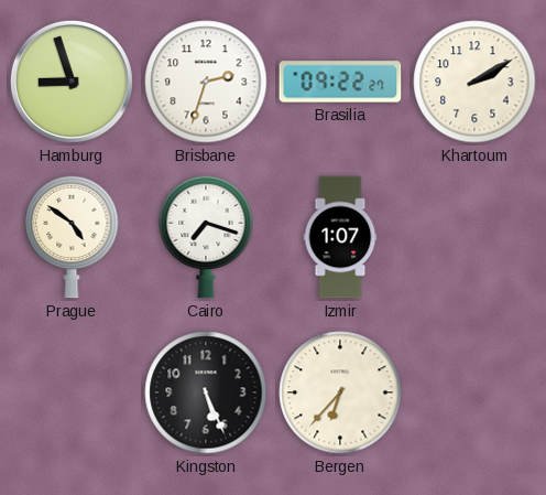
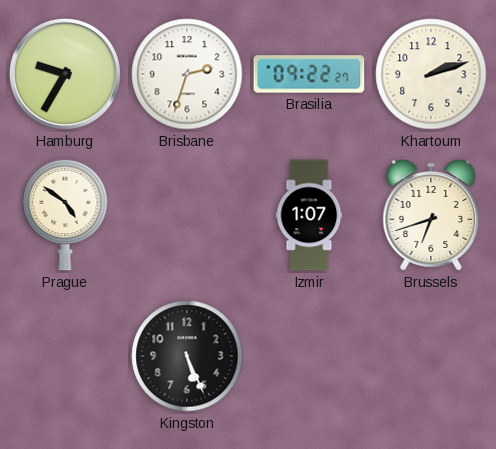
Hamburg: 8:57 -> 9:35
Khartoum: 2:10 -> 2:12
Cairo: 7:18 -> none
Brussels: none -> 6:42
Bergen: 6:37 -> none
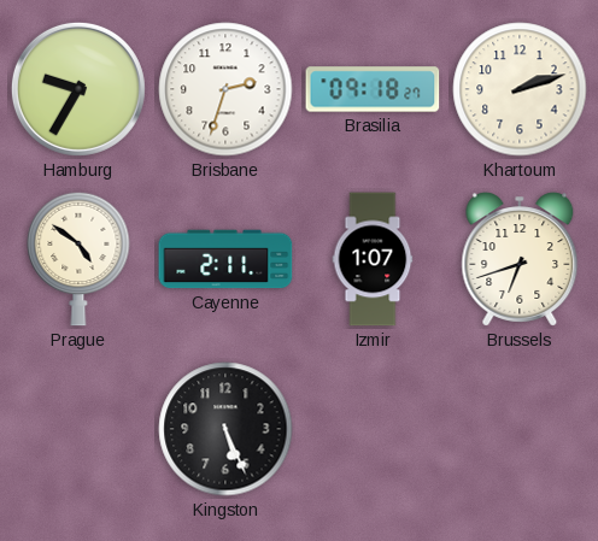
Brasilia: 09:22 -> 09:18
Cayenne: none -> 2:11
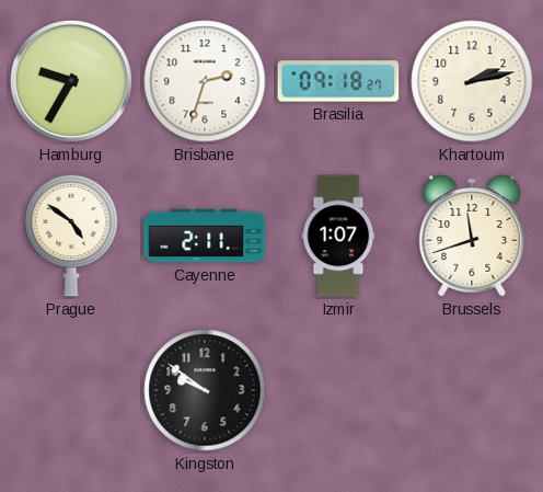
Khartoum: 2:12 -> 2:13
Brussels: 6:42 -> 11:42
Kingston: 5:26 -> 9:51
